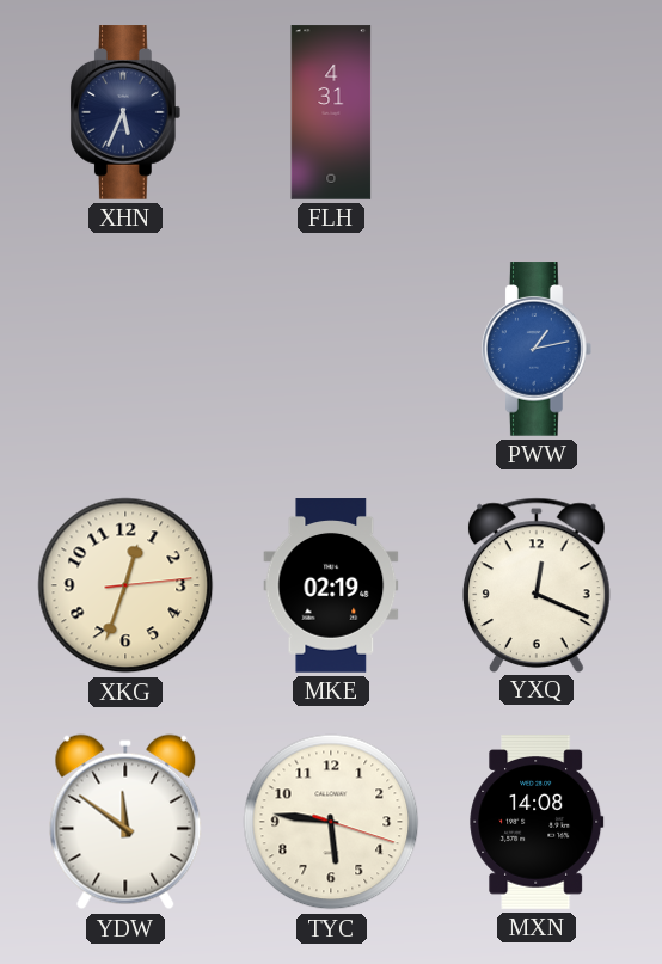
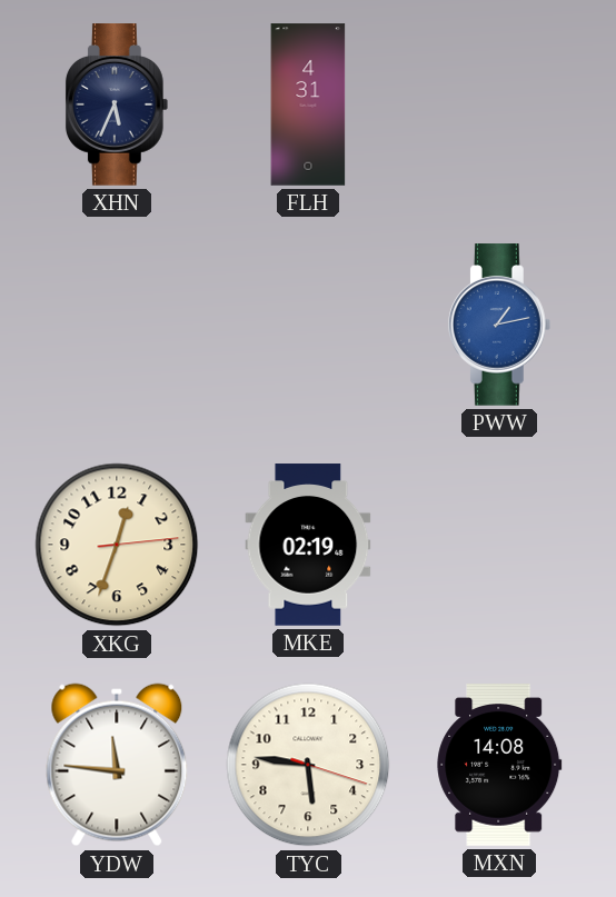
YXQ: 12:19 -> none
YDW: 11:51 -> 11:46
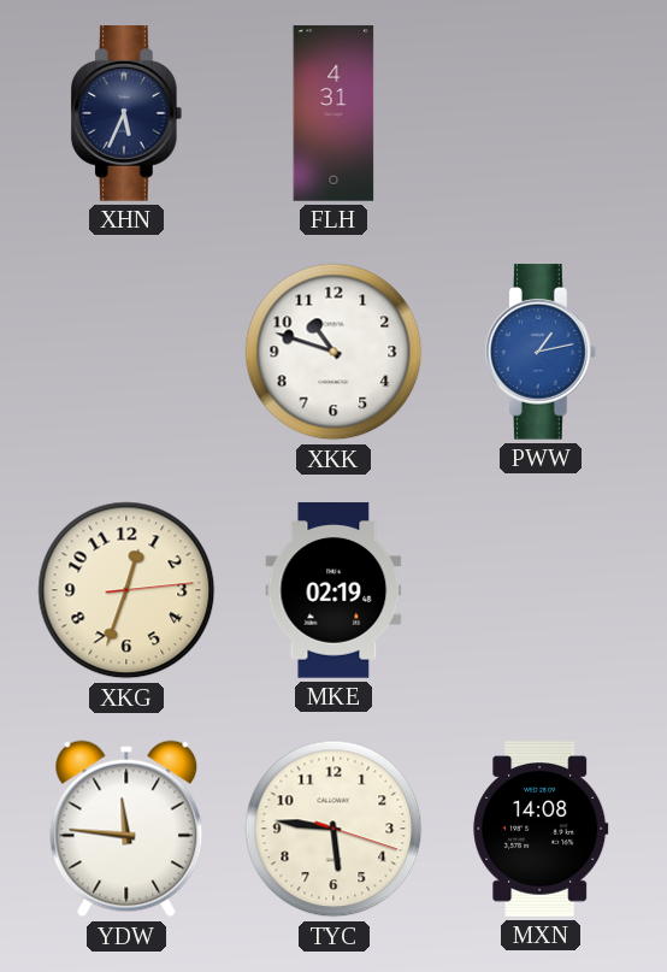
XKK: none -> 10:48
